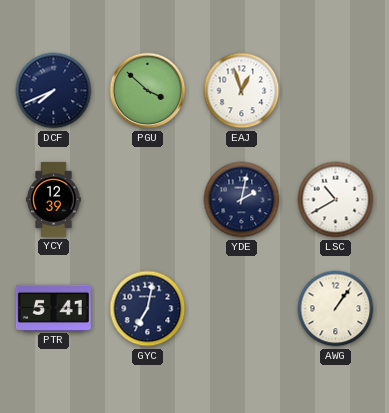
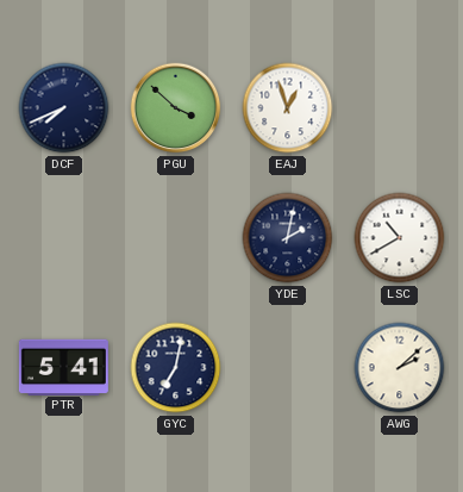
YCY: 12:39 -> none
AWG: 1:06 -> 2:08
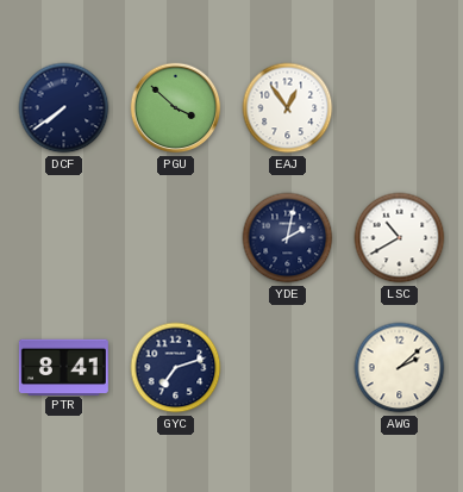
DCF: 7:41 -> 7:39
EAJ: 12:57 -> 12:54
PTR: 5:41 -> 8:41
GYC: 7:02 -> 7:12
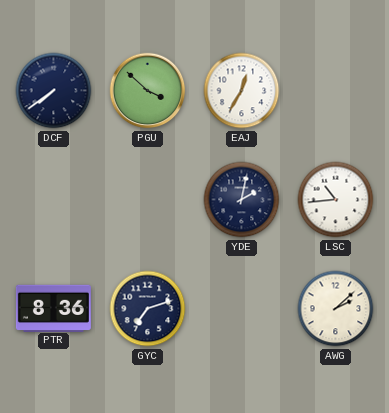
EAJ: 12:54 -> 12:35
LSC: 10:40 -> 10:44
PTR: 8:41 -> 8:36
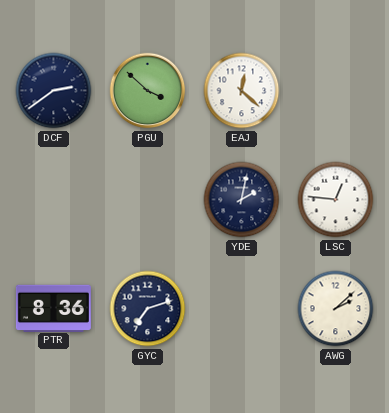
DCF: 7:39 -> 2:39
EAJ: 12:35 -> 12:22
LSC: 10:44 -> 12:46
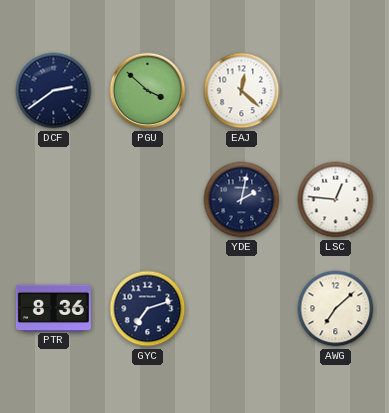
AWG: 2:08 -> 7:08
